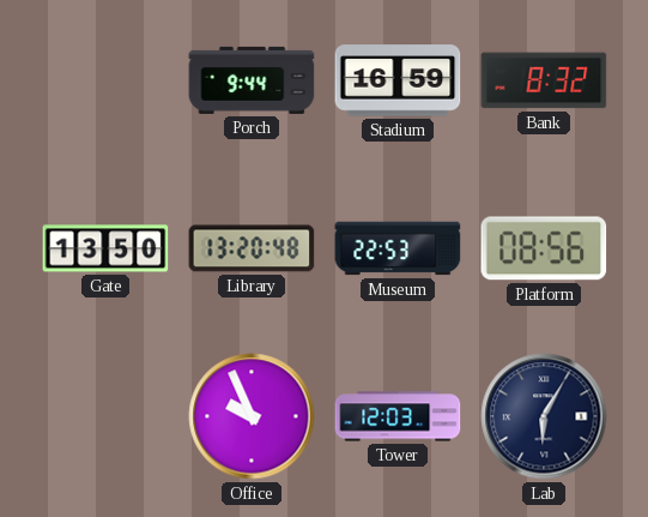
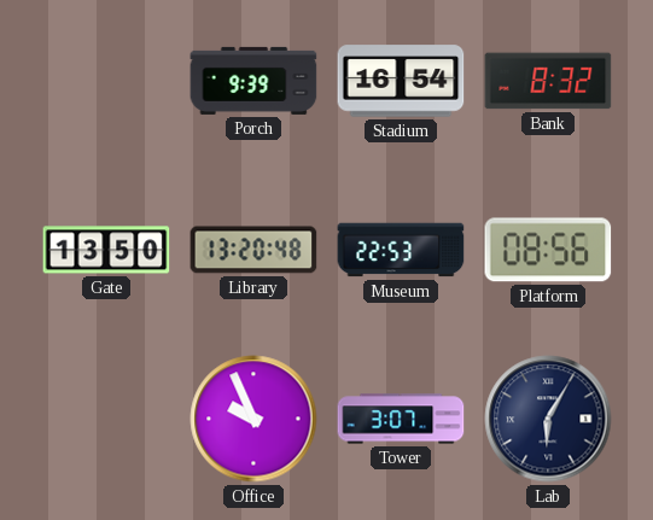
Porch: 9:44 -> 9:39
Stadium: 16:59 -> 16:54
Tower: 12:03 -> 3:07
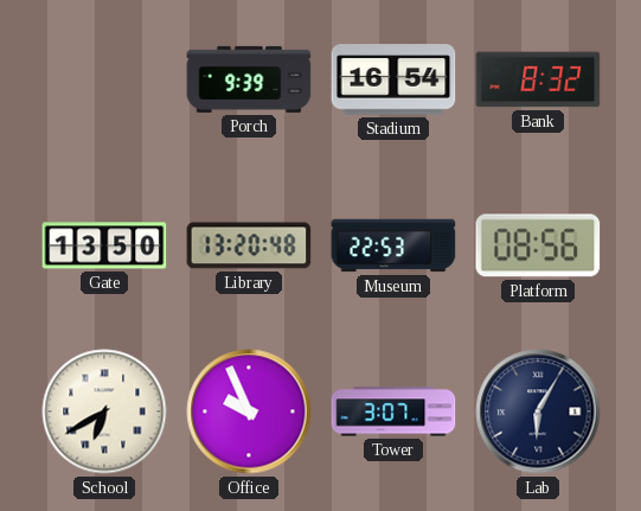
School: none -> 6:40
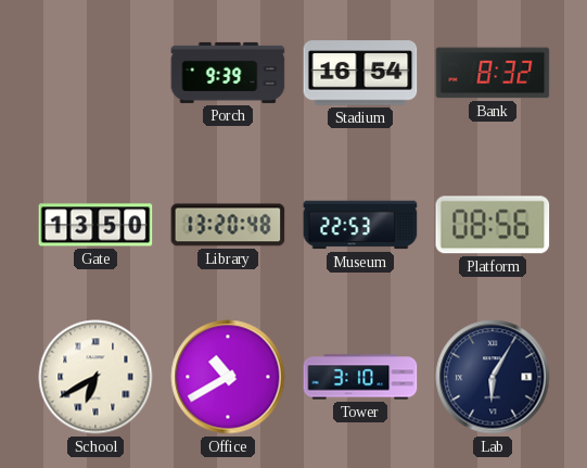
Office: 9:56 -> 10:40
Tower: 3:07 -> 3:10
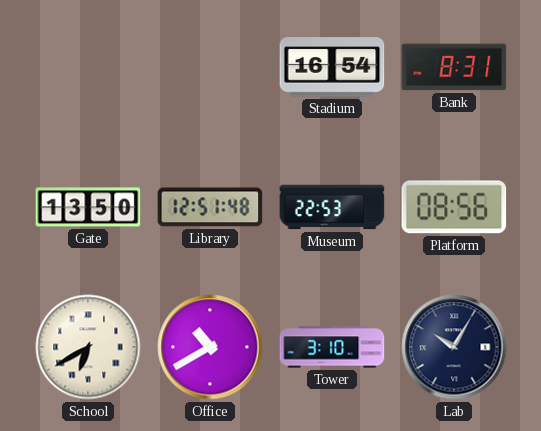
Porch: 9:39 -> none
Bank: 8:32 -> 8:31
Library: 13:20 -> 12:51
Lab: 6:05 -> 10:05
